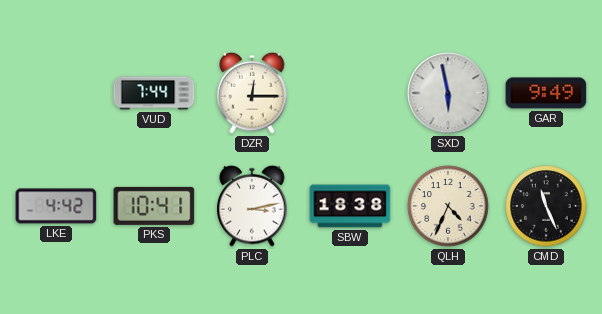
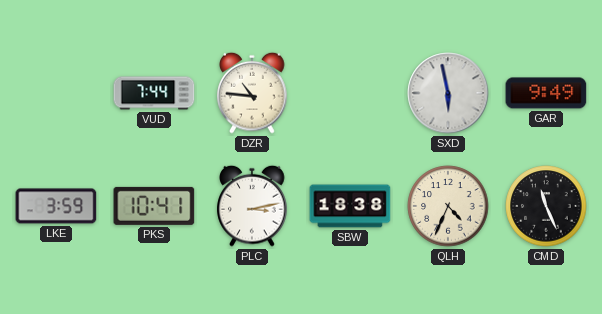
DZR: 12:15 -> 10:46
LKE: 4:42 -> 3:59
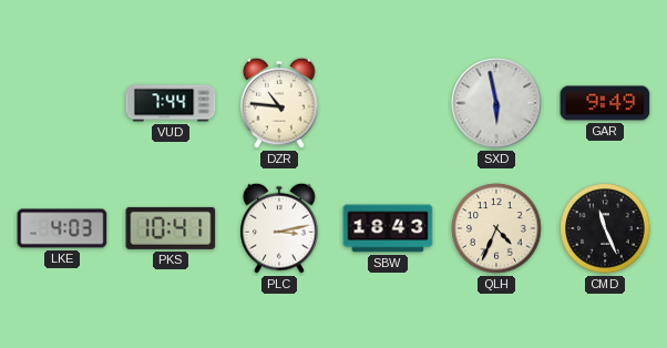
LKE: 3:59 -> 4:03
SBW: 18:38 -> 18:43
